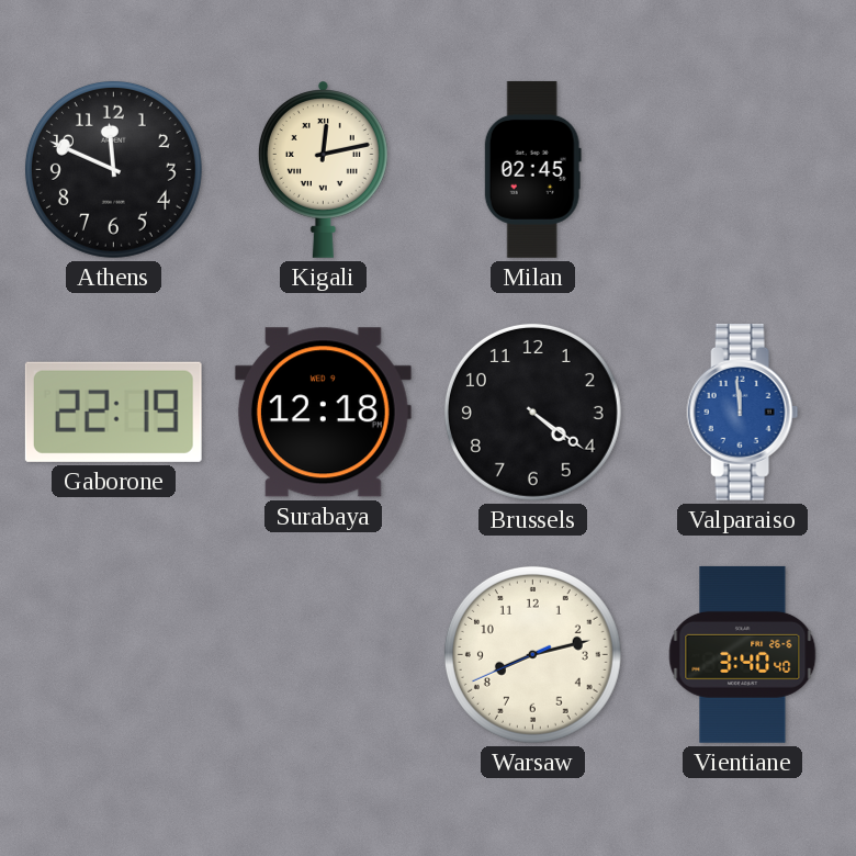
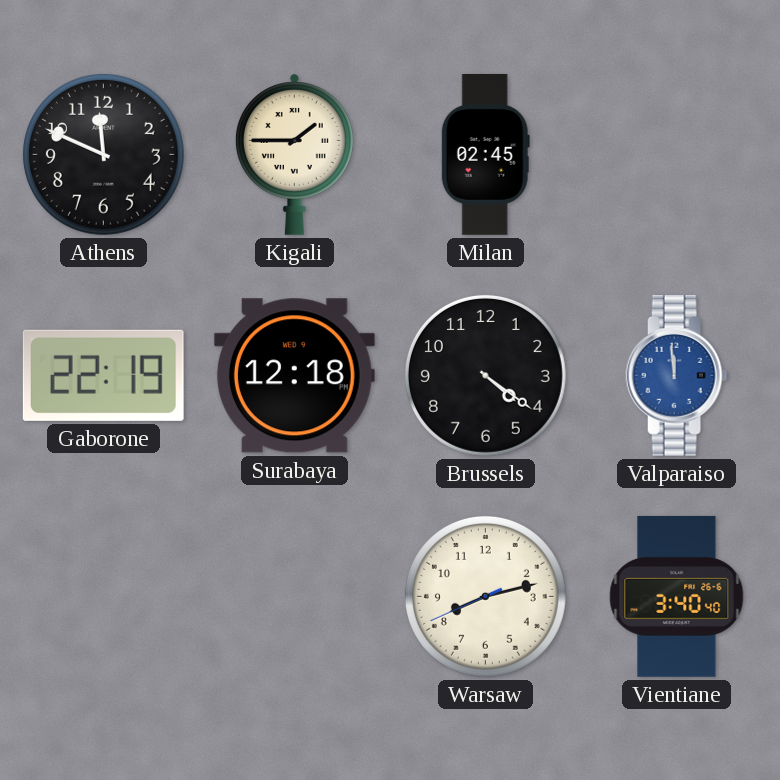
Kigali: 12:13 -> 1:45
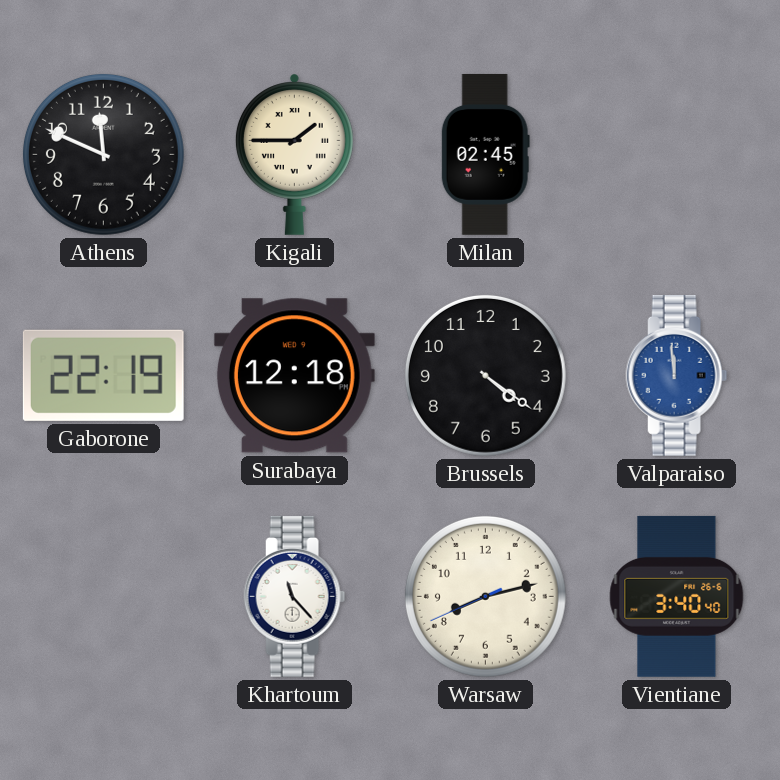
Khartoum: none -> 11:23
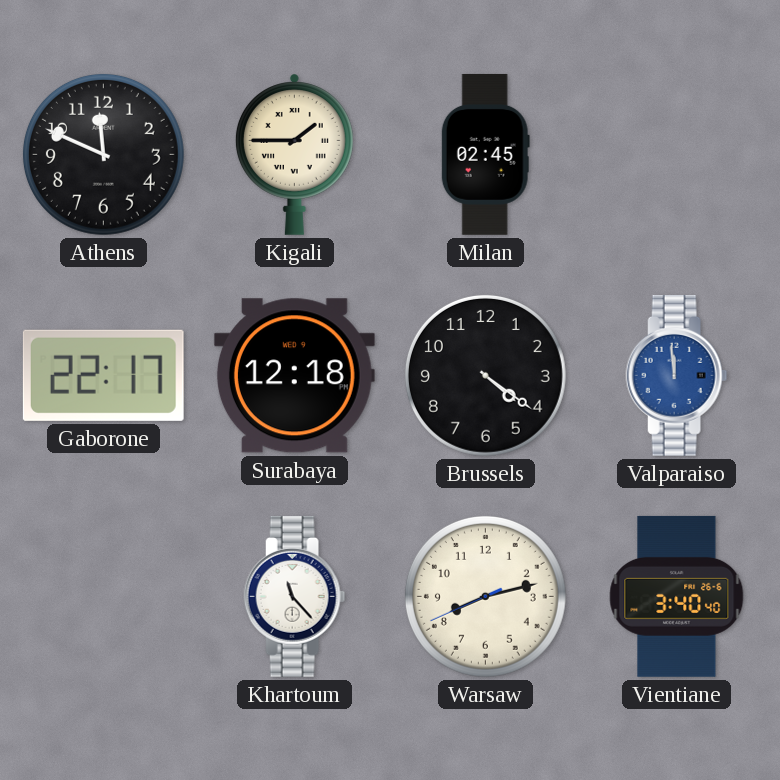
Gaborone: 22:19 -> 22:17
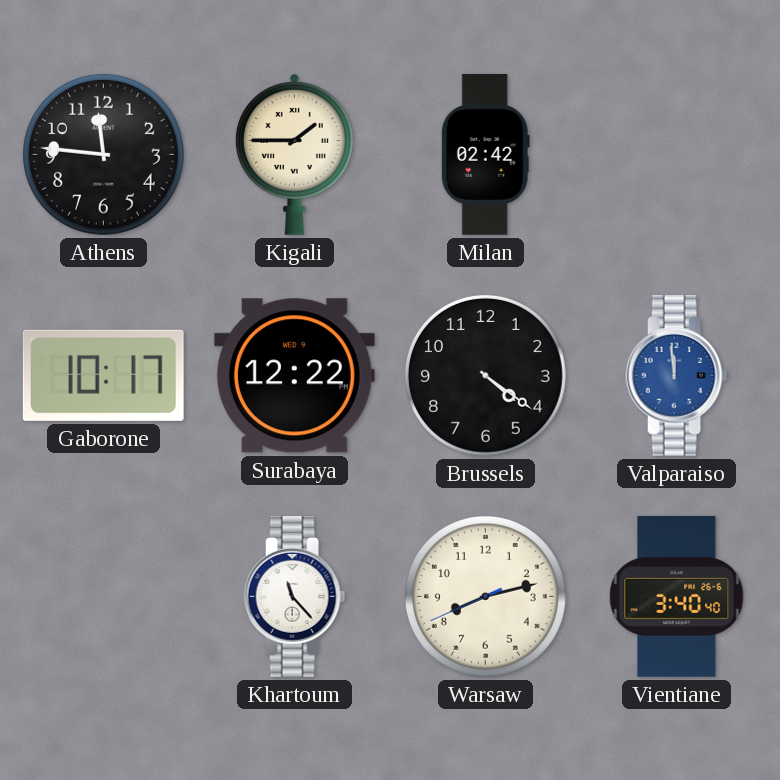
Athens: 11:49 -> 11:46
Milan: 02:45 -> 02:42
Gaborone: 22:17 -> 10:17
Surabaya: 12:18 -> 12:22
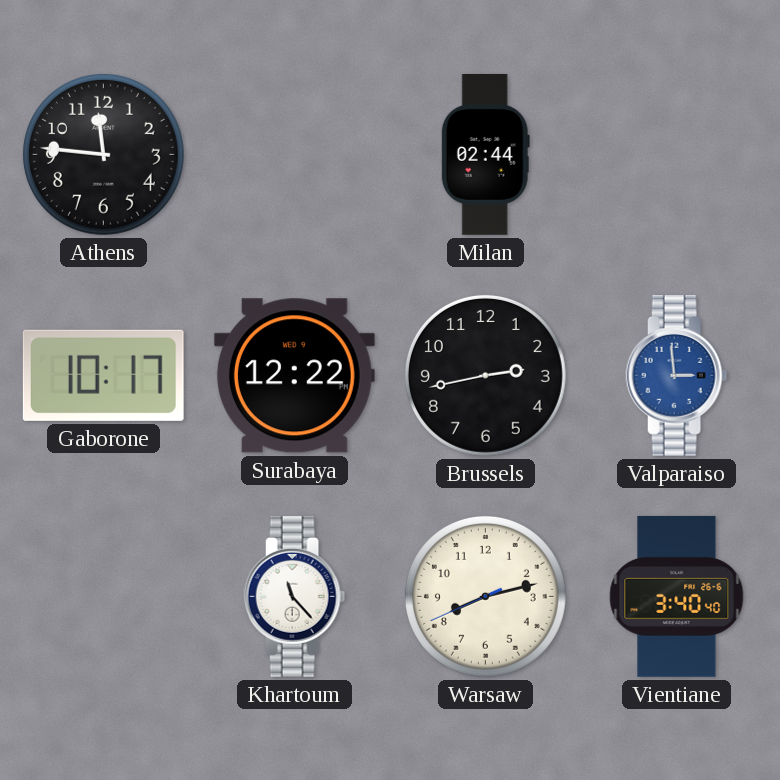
Kigali: 1:45 -> none
Milan: 02:42 -> 02:44
Brussels: 4:21 -> 2:43
Valparaiso: 11:59 -> 2:59
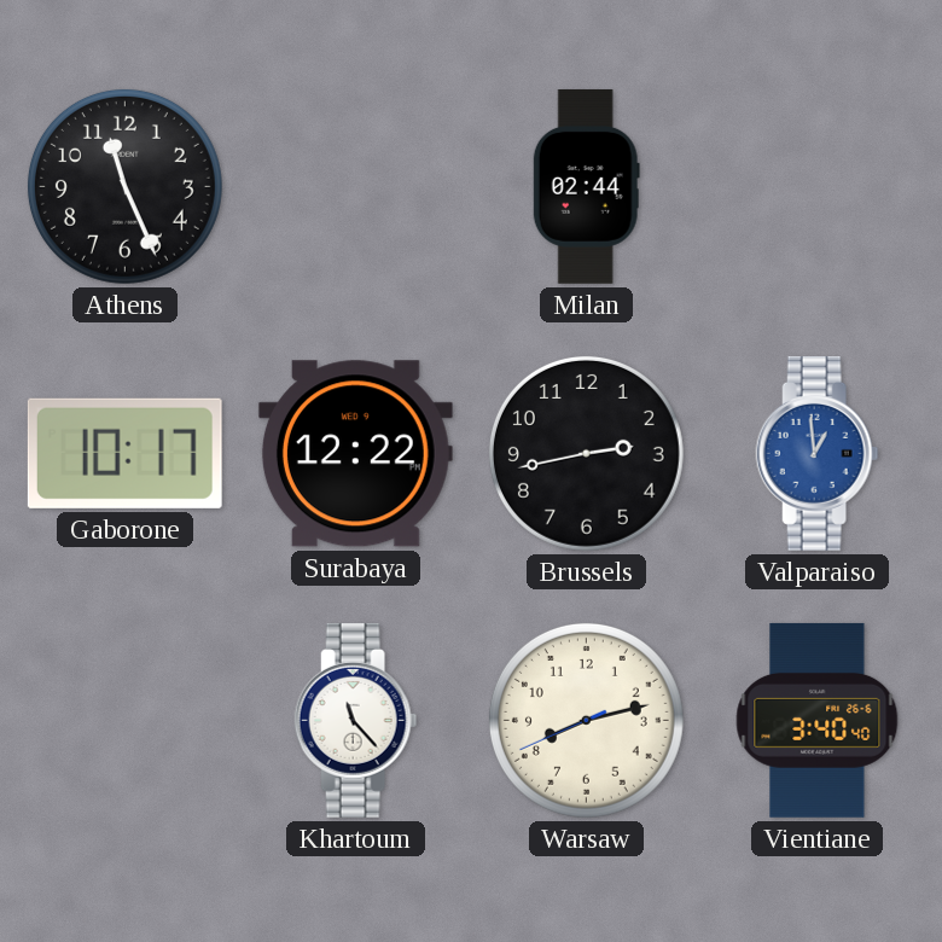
Athens: 11:46 -> 11:26
Valparaiso: 2:59 -> 12:59
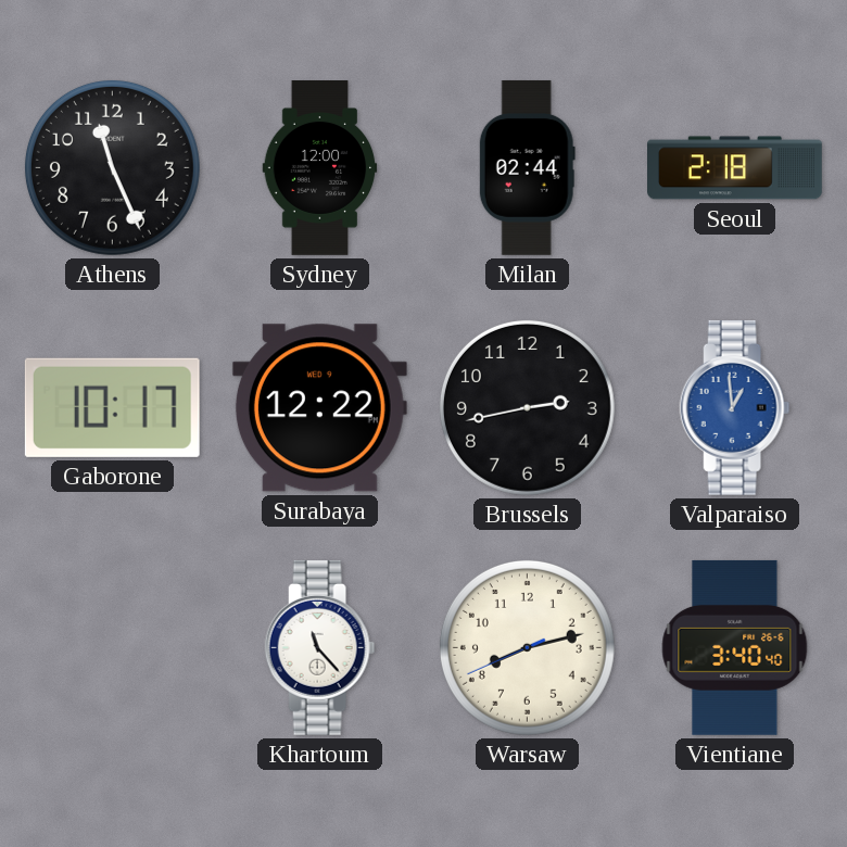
Sydney: none -> 12:00
Seoul: none -> 2:18
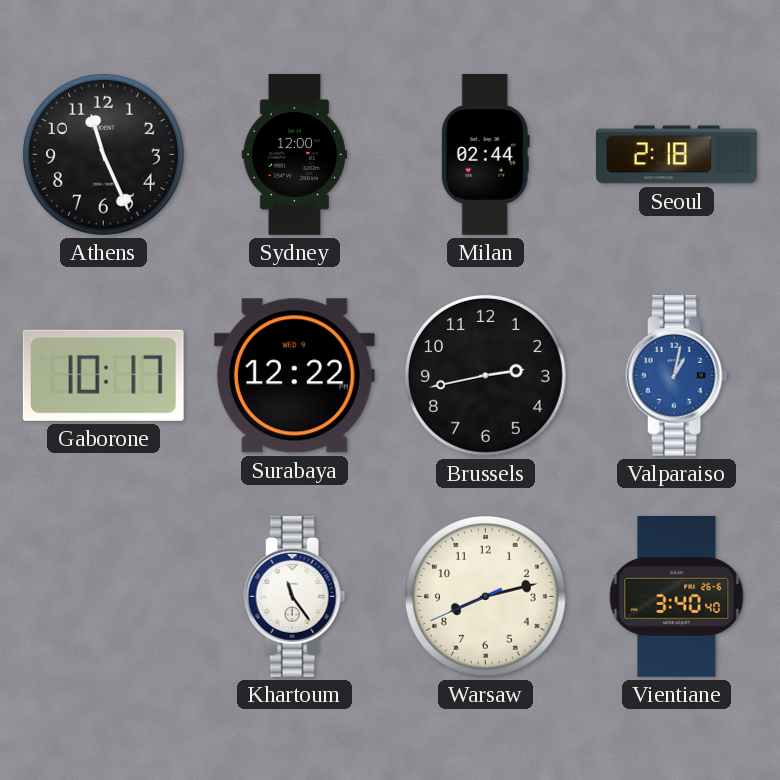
Valparaiso: 12:59 -> 1:02
Khartoum: 11:23 -> 11:24
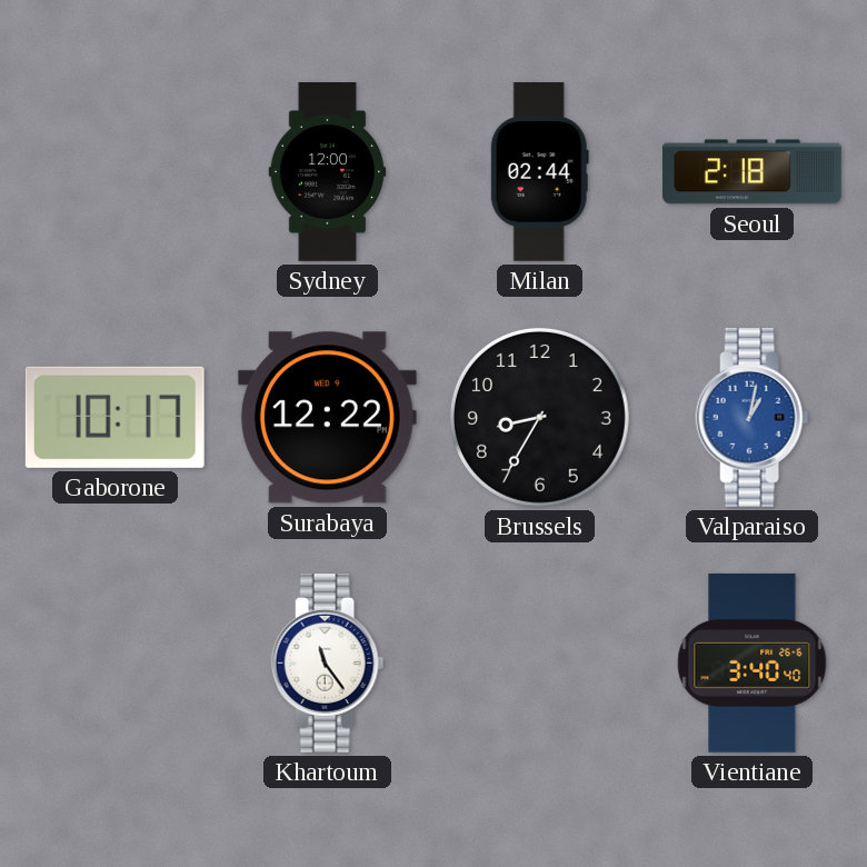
Athens: 11:26 -> none
Brussels: 2:43 -> 8:35
Warsaw: 8:12 -> none
